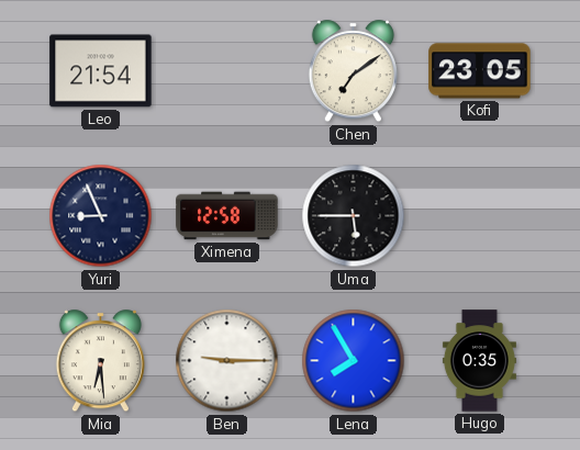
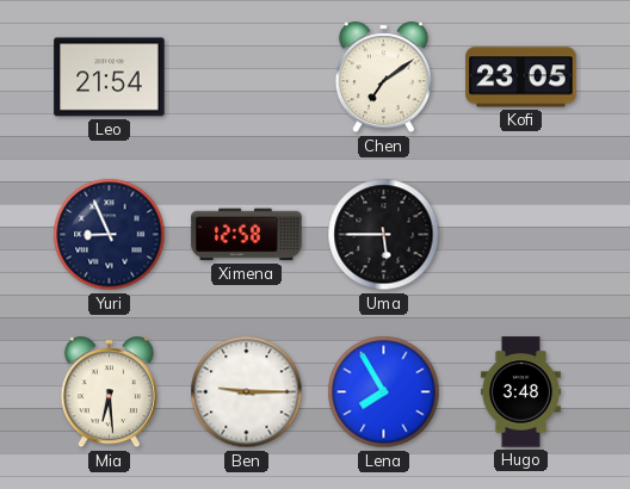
Hugo: 0:35 -> 3:48
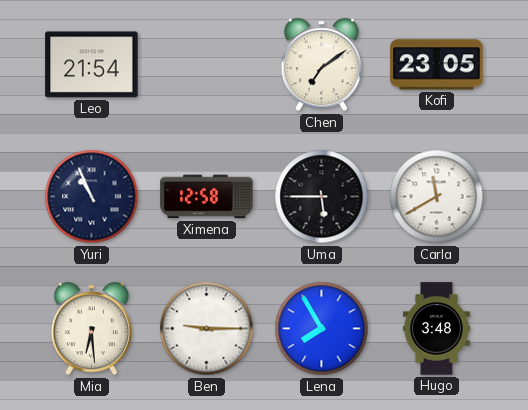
Yuri: 8:56 -> 10:56
Carla: none -> 11:40
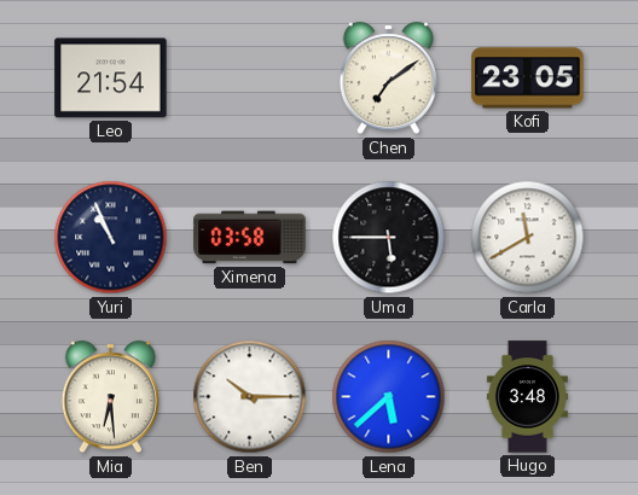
Ximena: 12:58 -> 03:58
Ben: 9:15 -> 10:15
Lena: 7:55 -> 5:38
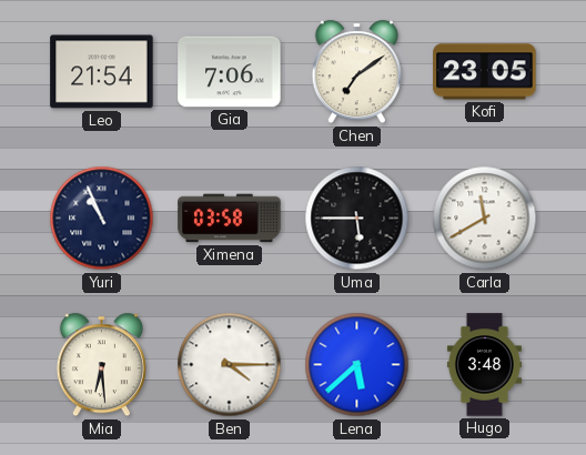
Gia: none -> 7:06
Ben: 10:15 -> 4:15
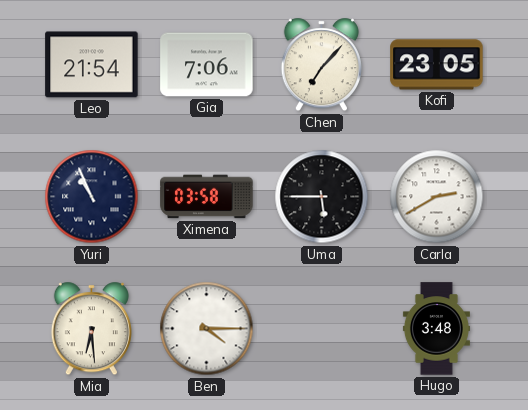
Chen: 7:09 -> 7:07
Carla: 11:40 -> 2:40
Lena: 5:38 -> none
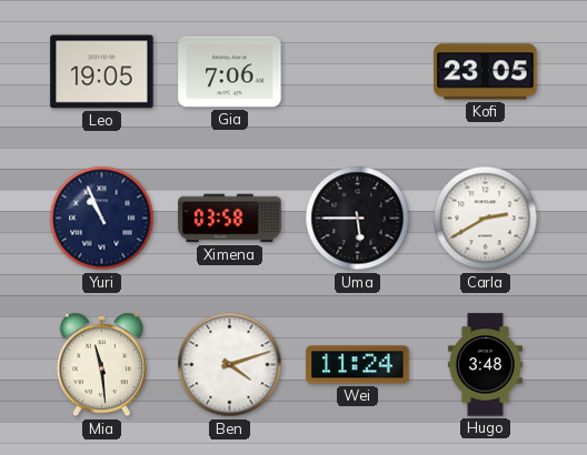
Leo: 21:54 -> 19:05
Chen: 7:07 -> none
Mia: 6:29 -> 11:29
Ben: 4:15 -> 4:12
Wei: none -> 11:24
